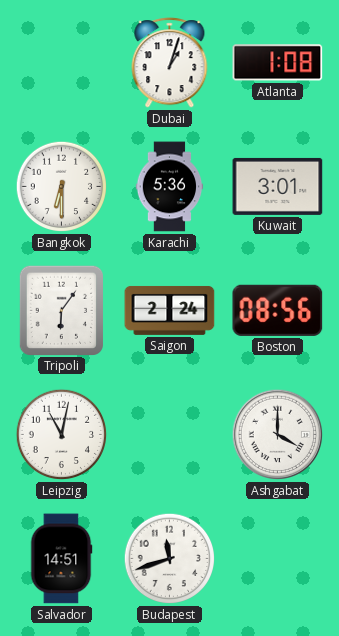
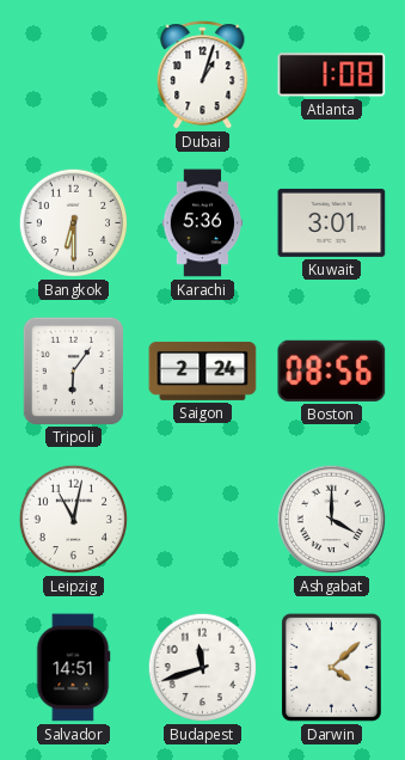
Darwin: none -> 4:08
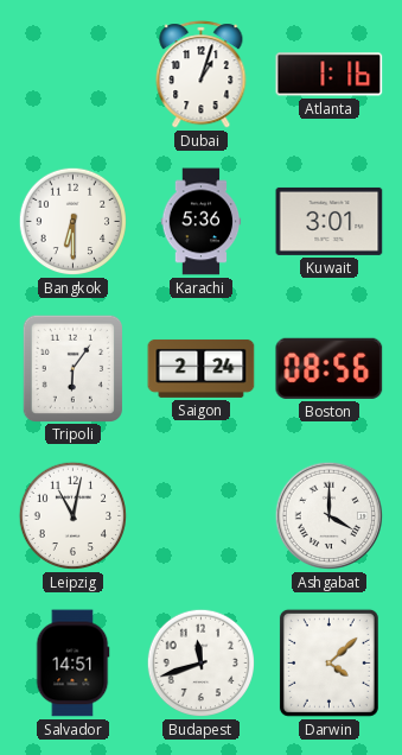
Atlanta: 1:08 -> 1:16
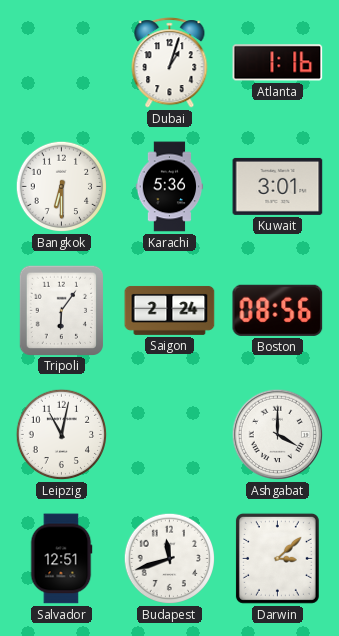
Salvador: 14:51 -> 12:51
Darwin: 4:08 -> 3:08
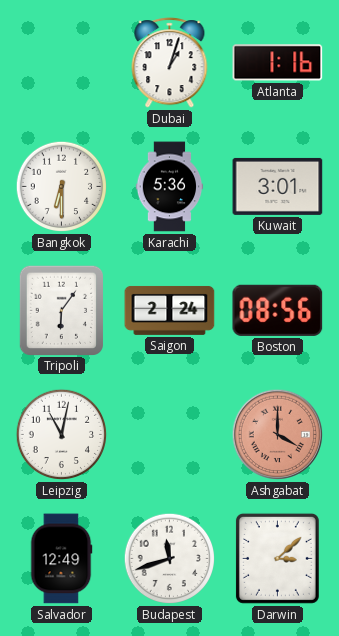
Ashgabat dial: white -> salmon
Salvador: 12:51 -> 12:49
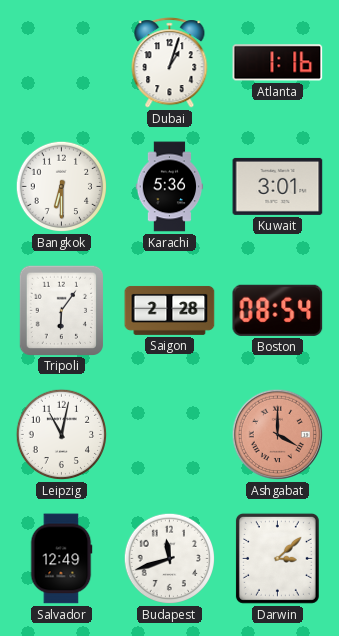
Saigon: 2:24 -> 2:28
Boston: 08:56 -> 08:54
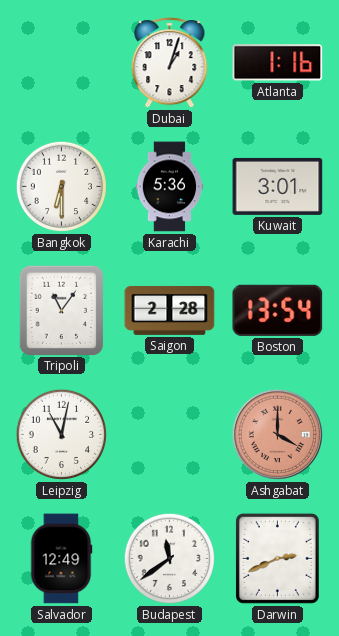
Tripoli: 6:06 -> 11:06
Boston: 08:54 -> 13:54
Budapest: 11:42 -> 11:39
Darwin: 3:08 -> 2:41
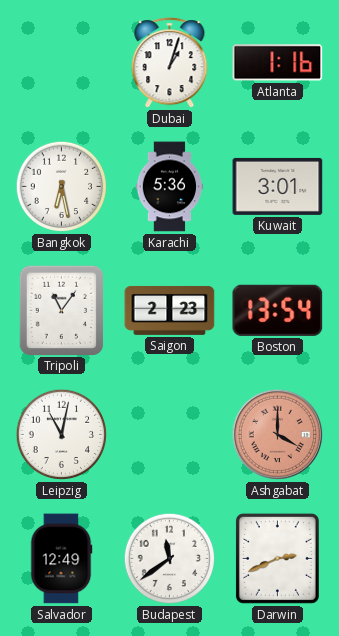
Bangkok: 6:30 -> 6:28
Saigon: 2:28 -> 2:23
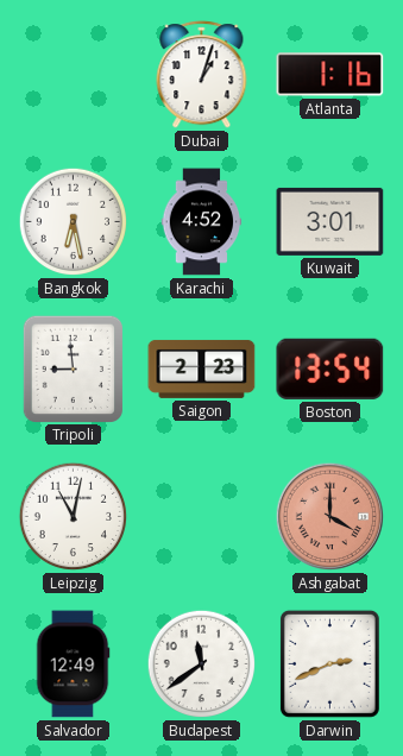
Karachi: 5:36 -> 4:52
Tripoli: 11:06 -> 8:59
